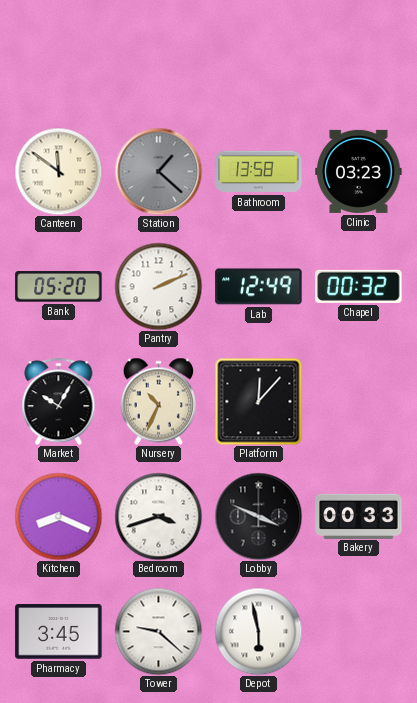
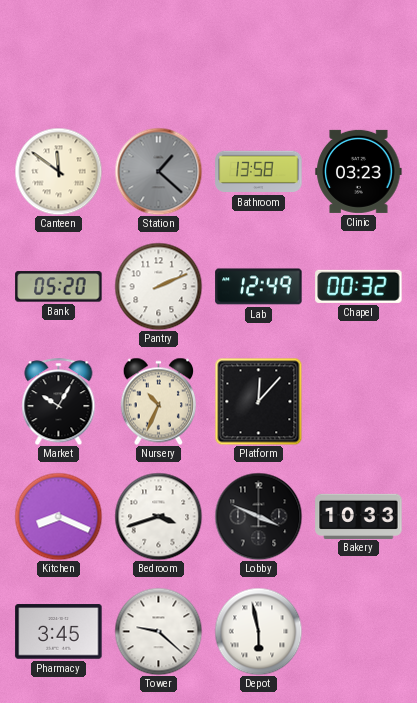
Bakery: 00:33 -> 10:33
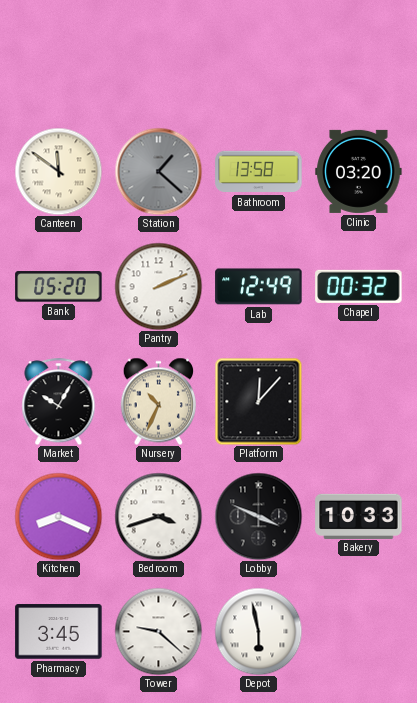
Clinic: 03:23 -> 03:20
